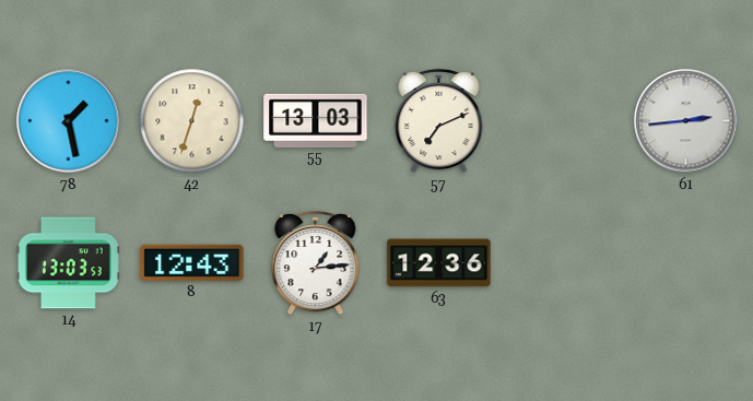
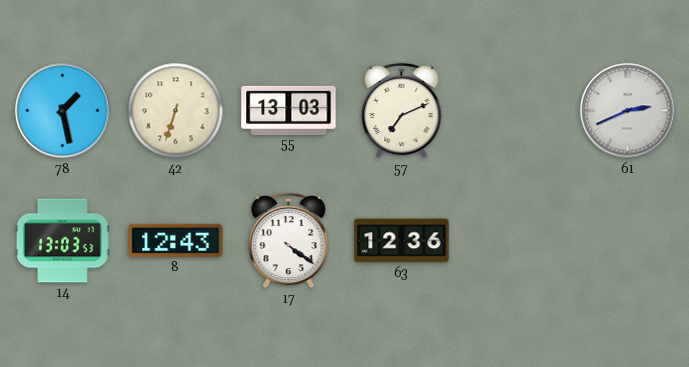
42: 12:33 -> 6:33
61: 2:44 -> 2:41
17: 1:14 -> 4:21
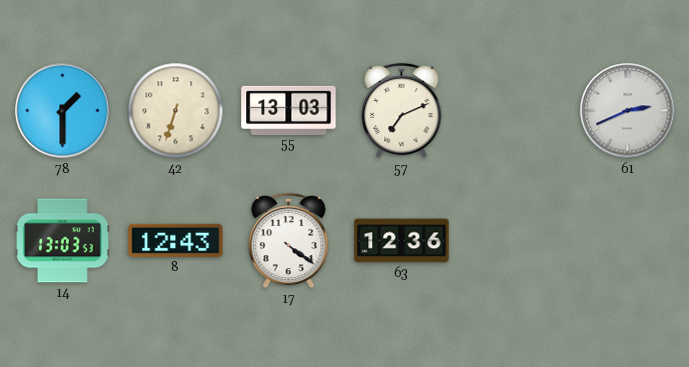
78: 1:28 -> 1:30
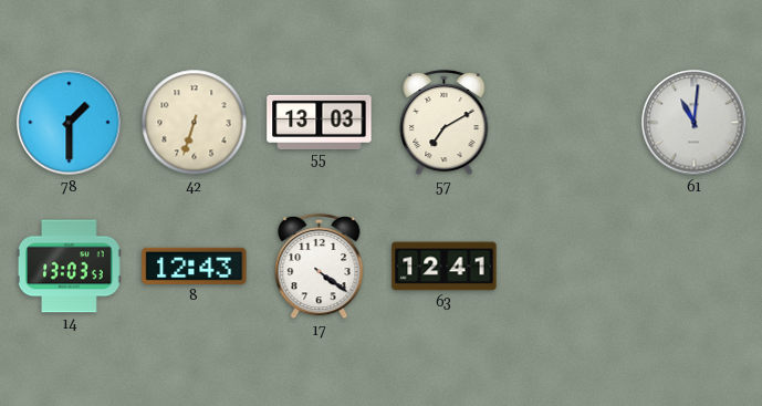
57: 7:11 -> 7:10
61: 2:41 -> 11:01
63: 12:36 -> 12:41
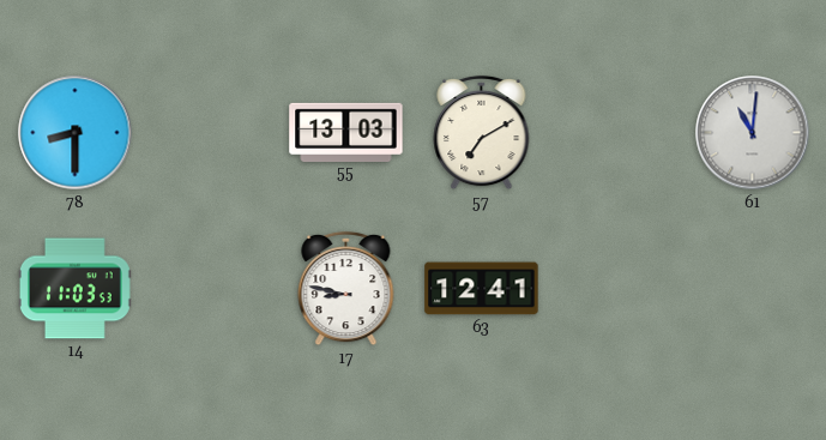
78: 1:30 -> 8:30
42: 6:33 -> none
14: 13:03 -> 11:03
8: 12:43 -> none
17: 4:21 -> 8:47
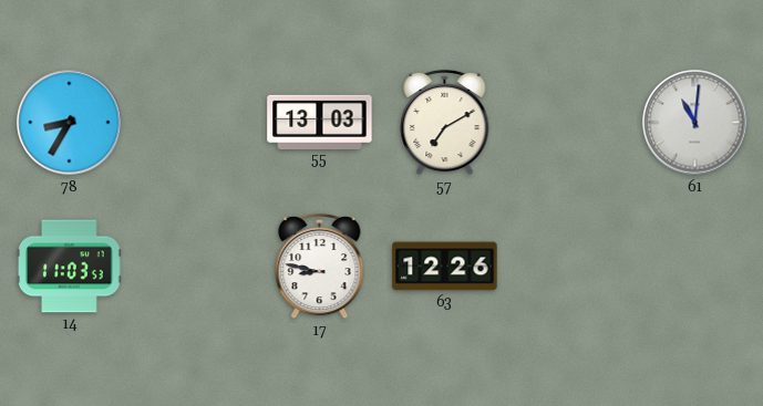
78: 8:30 -> 8:35
63: 12:41 -> 12:26
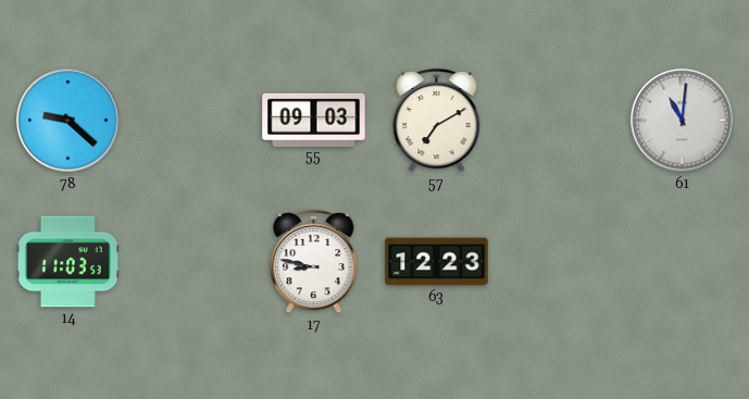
78: 8:35 -> 9:22
55: 13:03 -> 09:03
63: 12:26 -> 12:23
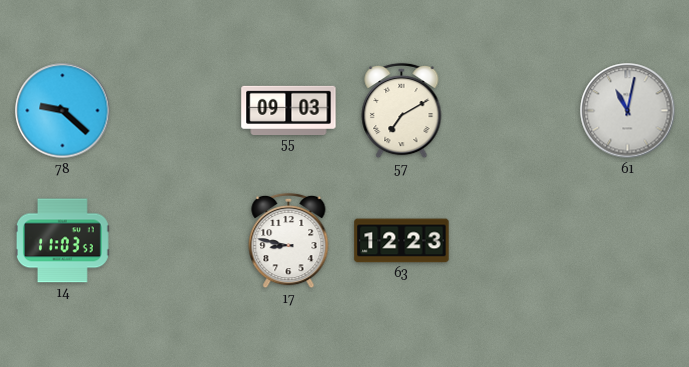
61: 11:01 -> 11:02
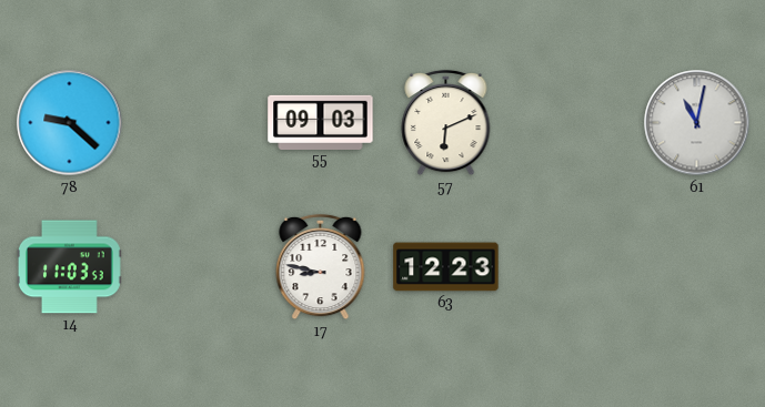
57: 7:10 -> 6:11
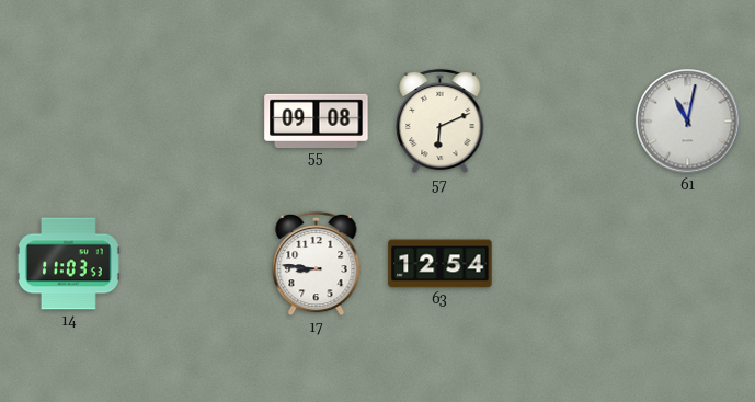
78: 9:22 -> none
55: 09:03 -> 09:08
17: 8:47 -> 8:46
63: 12:23 -> 12:54
